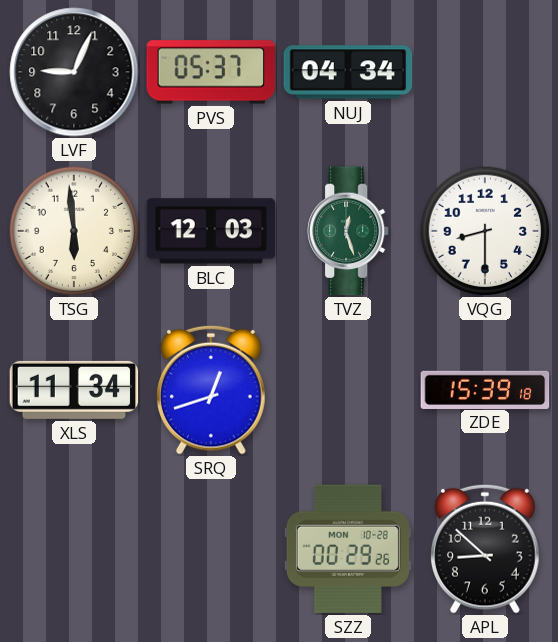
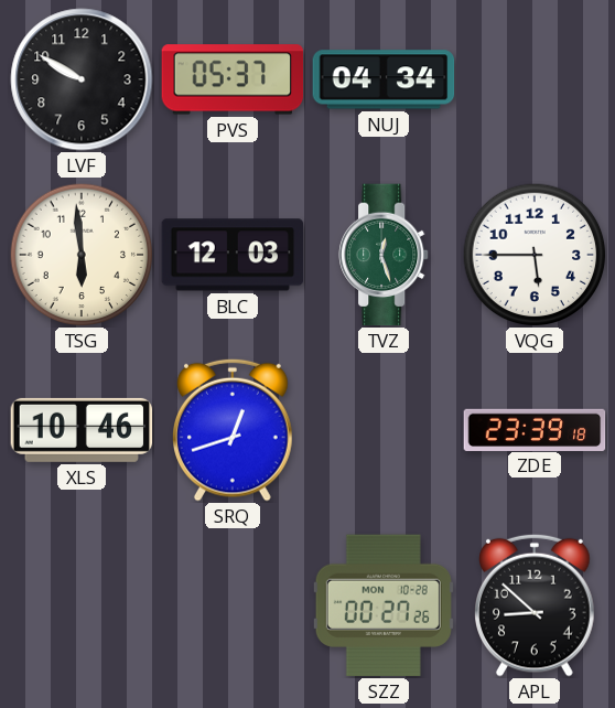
LVF: 9:04 -> 9:50
VQG: 8:30 -> 5:45
XLS: 11:34 -> 10:46
ZDE: 15:39 -> 23:39
SZZ: 00:29 -> 00:27
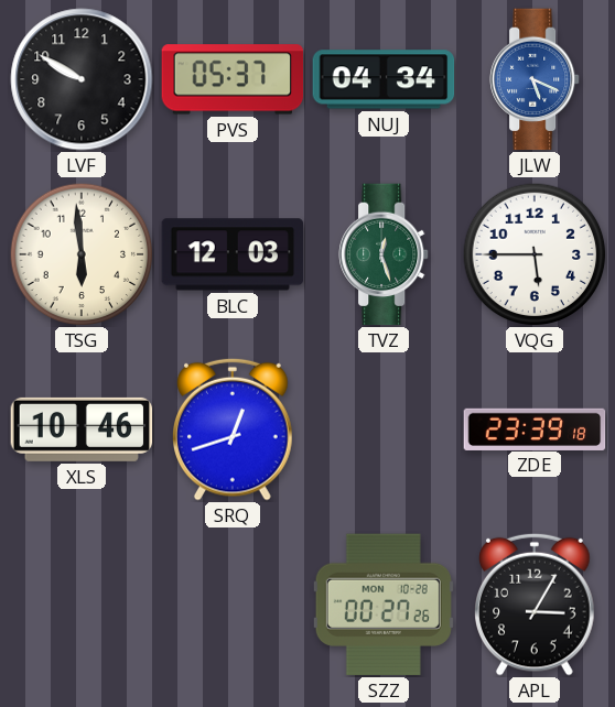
JLW: none -> 5:19
APL: 8:52 -> 3:05
